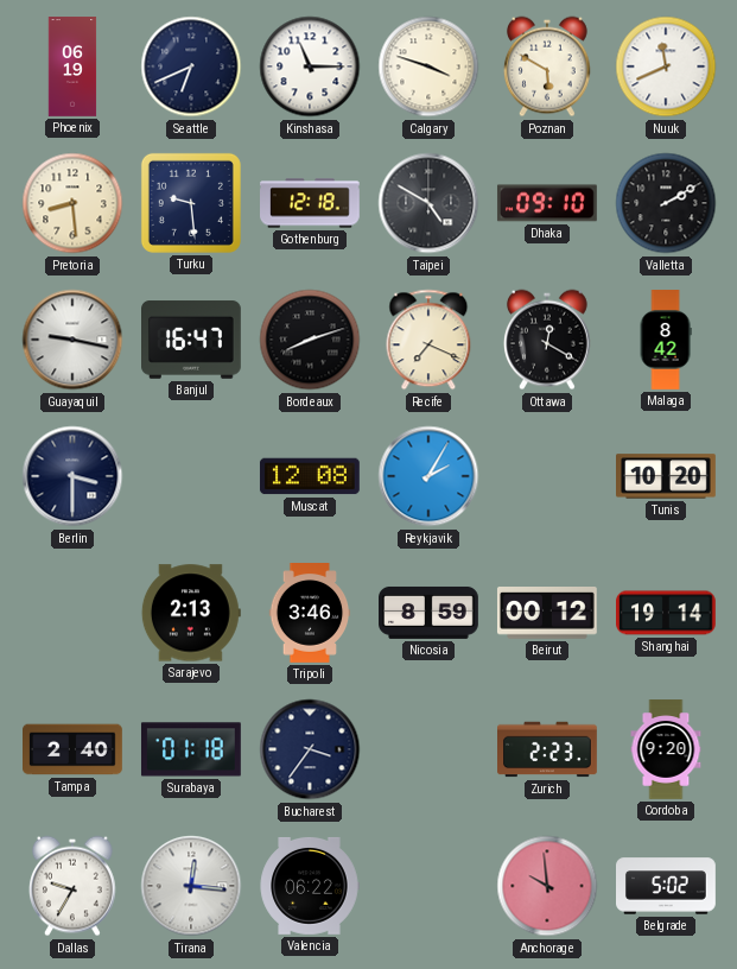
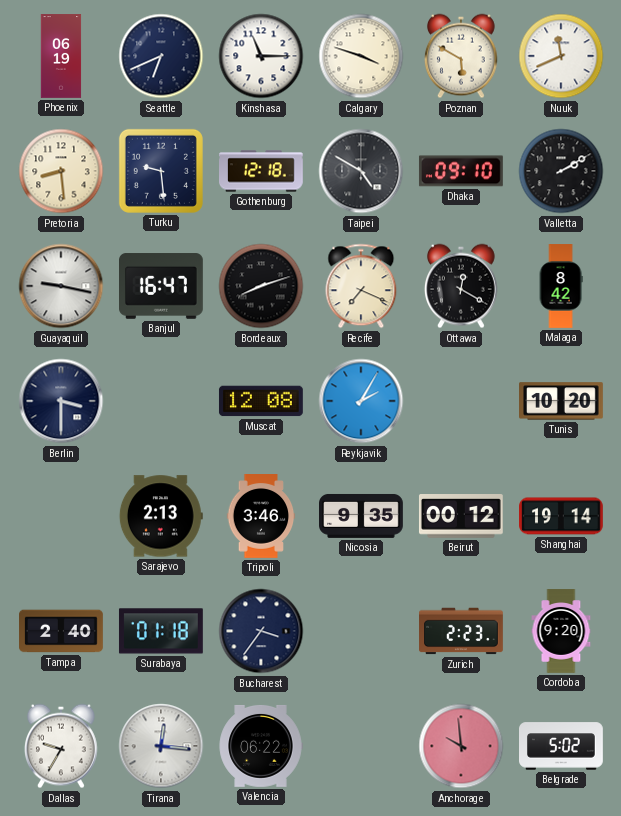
Nicosia: 8:59 -> 9:35
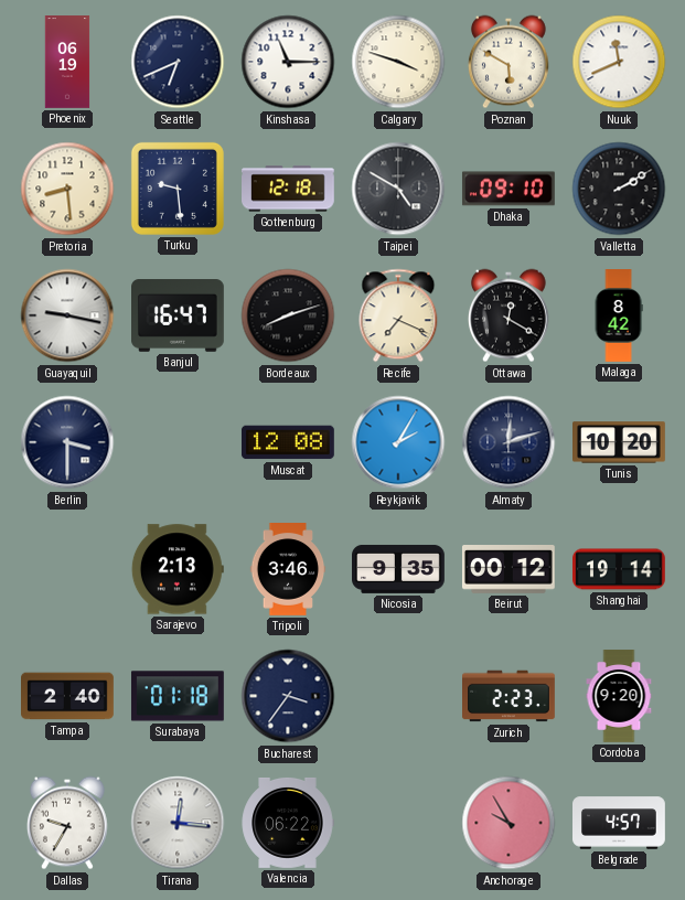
Almaty: none -> 12:12
Anchorage: 9:59 -> 9:55
Belgrade: 5:02 -> 4:57
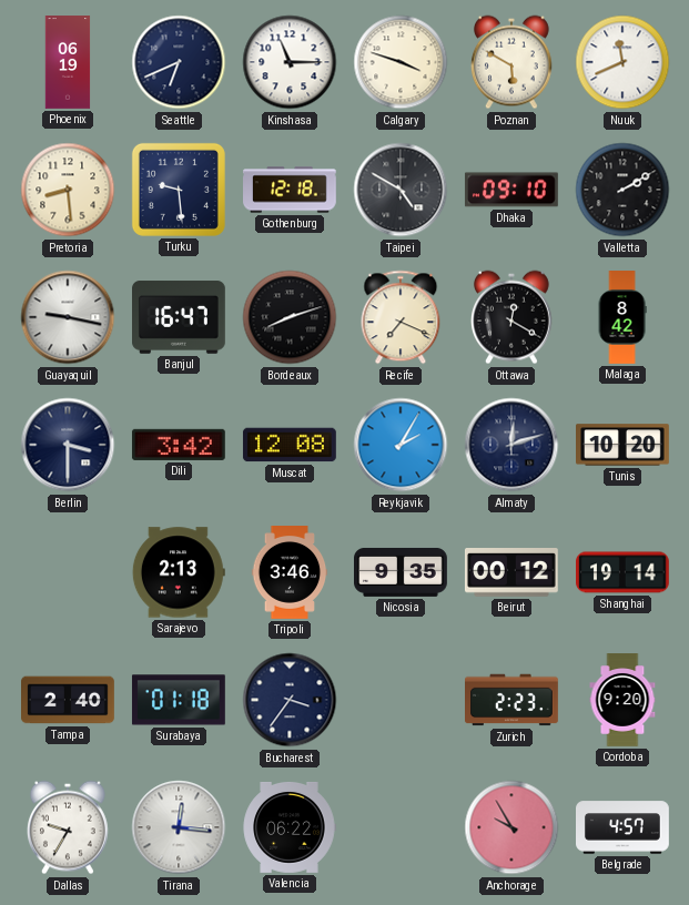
Dili: none -> 3:42
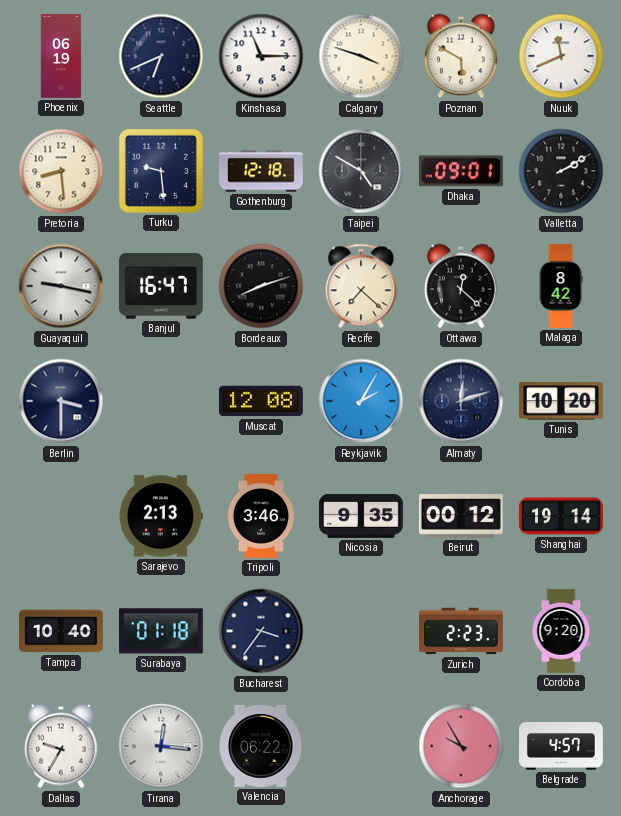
Dhaka: 09:10 -> 09:01
Recife: 7:19 -> 7:22
Ottawa: 12:20 -> 12:22
Dili: 3:42 -> none
Tampa: 2:40 -> 10:40
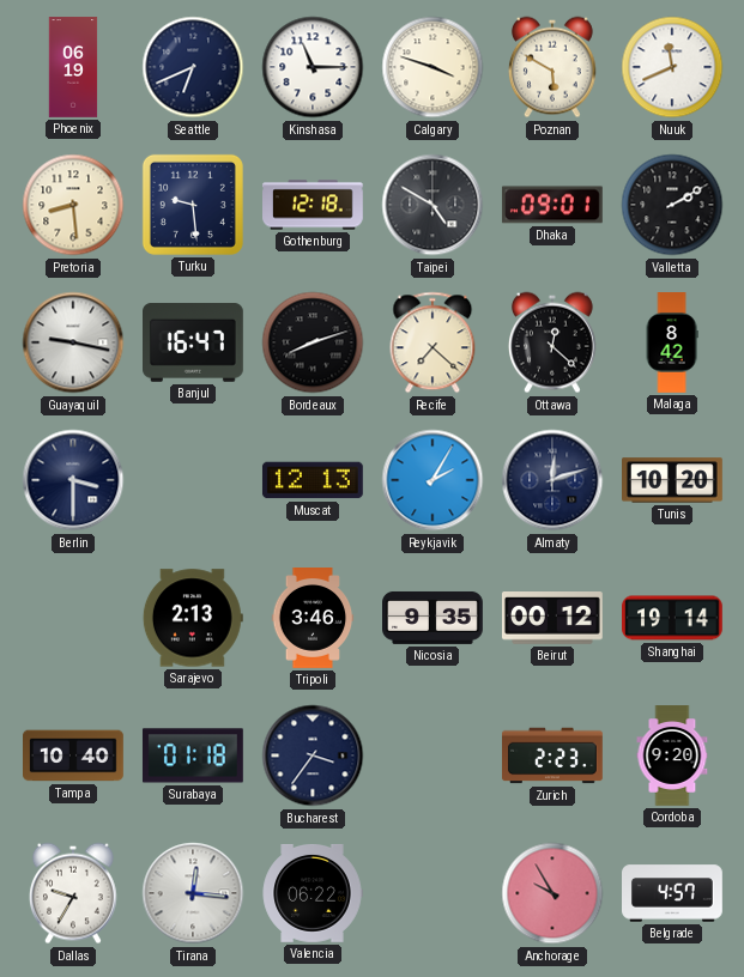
Muscat: 12:08 -> 12:13
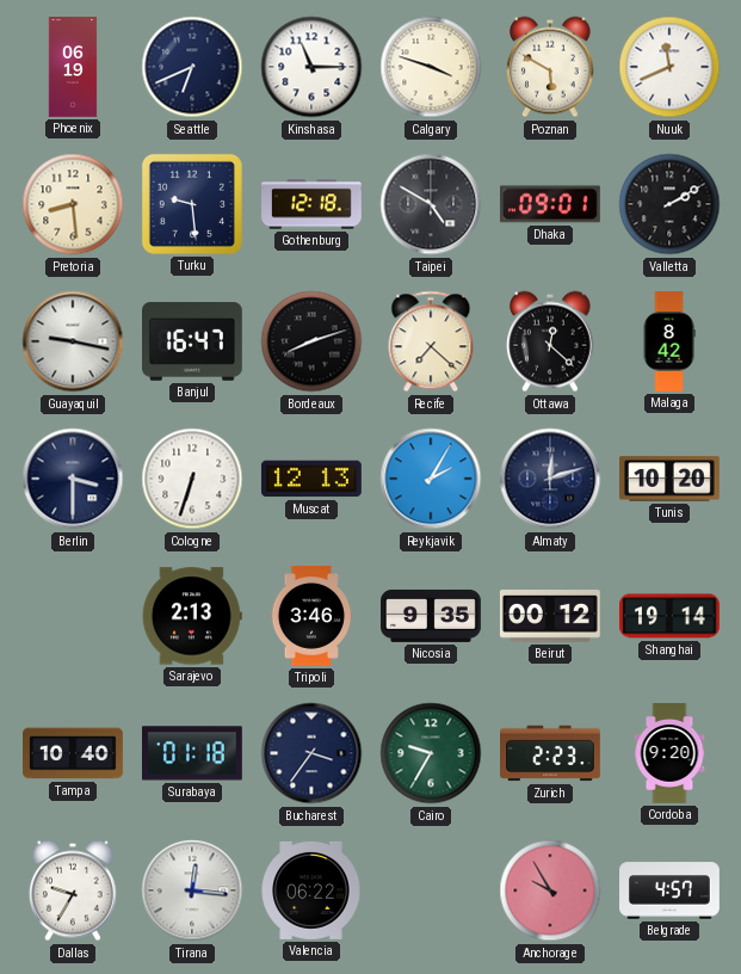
Cologne: none -> 6:33
Cairo: none -> 9:35
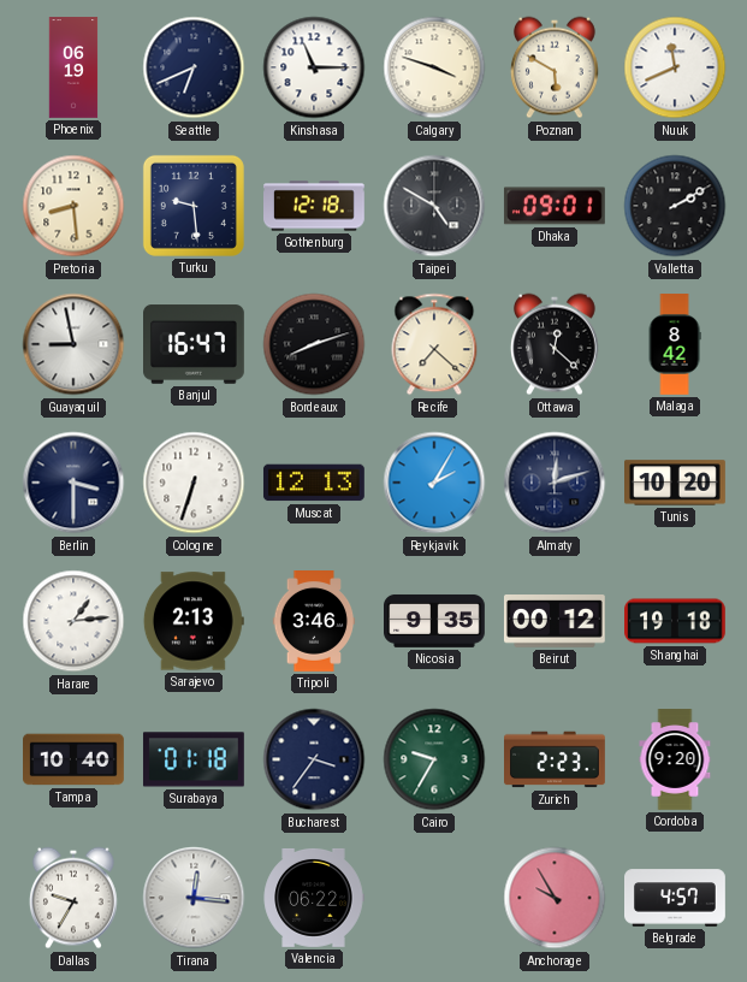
Guayaquil: 9:17 -> 8:58
Harare: none -> 1:14
Shanghai: 19:14 -> 19:18
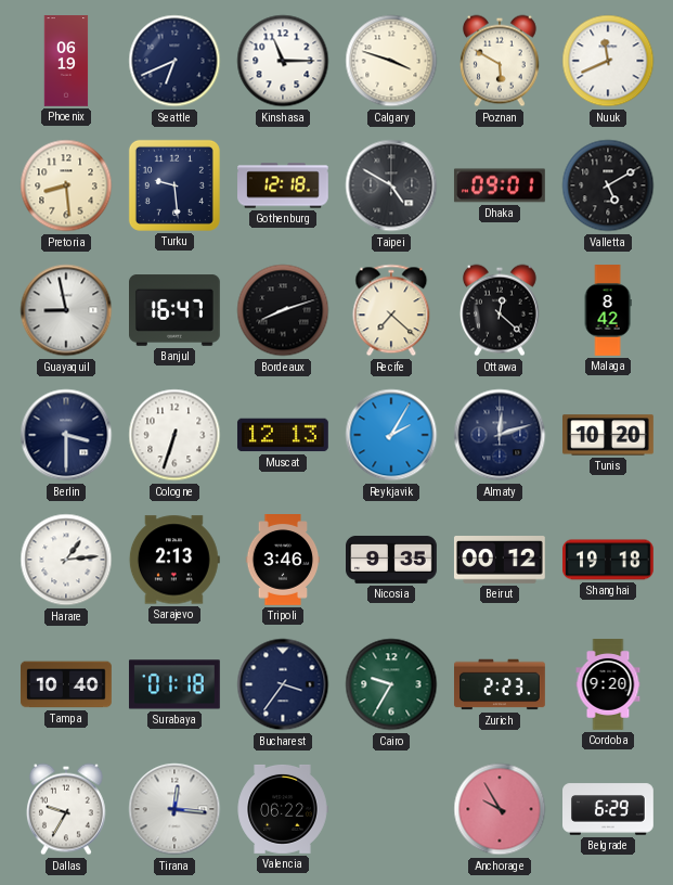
Valletta: 2:10 -> 5:10
Belgrade: 4:57 -> 6:29
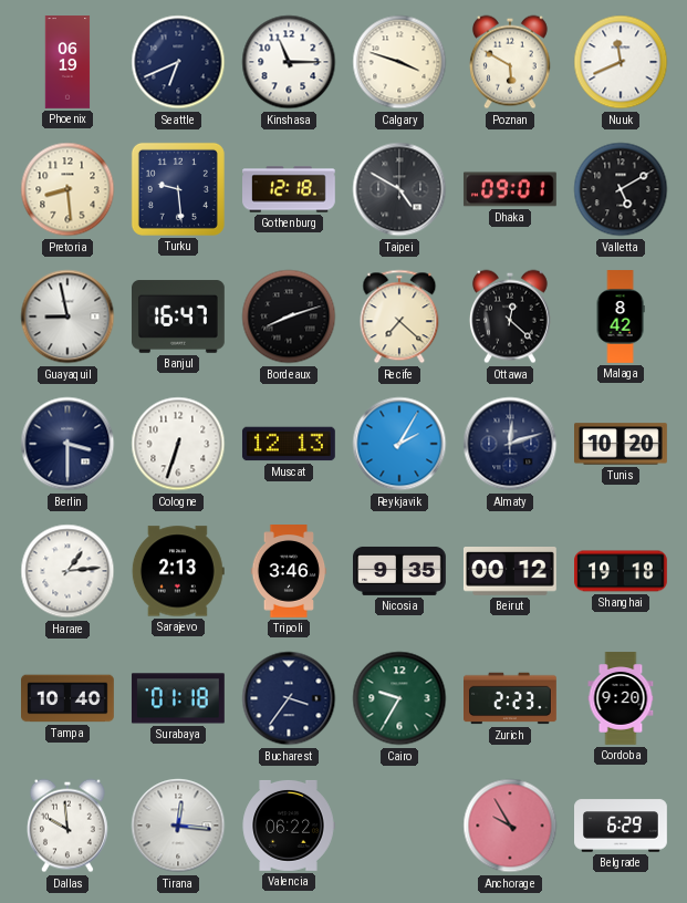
Dallas: 9:35 -> 9:59
